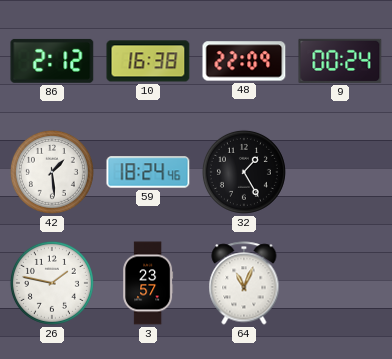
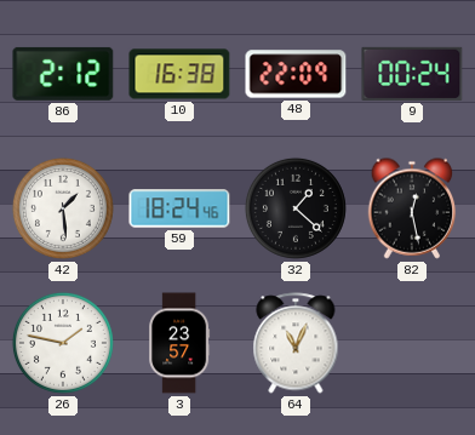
32: 1:25 -> 1:22
82: none -> 12:28
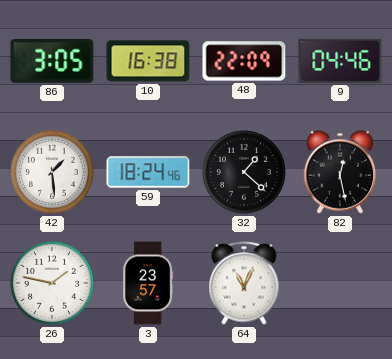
86: 2:12 -> 3:05
9: 00:24 -> 04:46
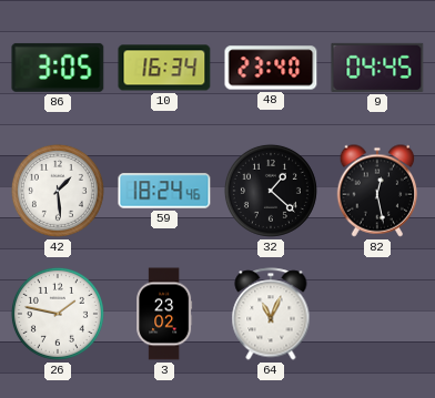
10: 16:38 -> 16:34
48: 22:09 -> 23:40
9: 04:46 -> 04:45
3: 23:57 -> 23:02
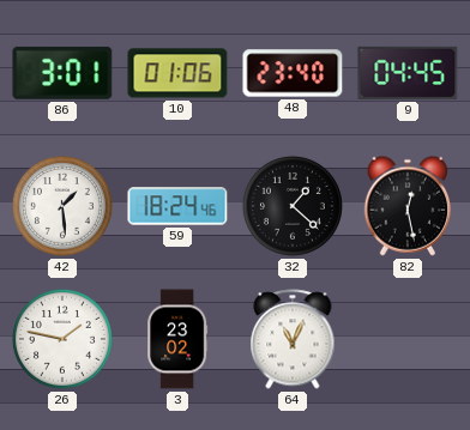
86: 3:05 -> 3:01
10: 16:34 -> 01:06
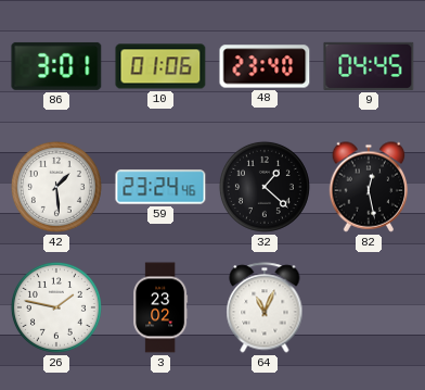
59: 18:24 -> 23:24
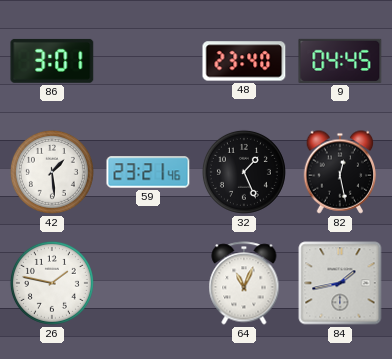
10: 01:06 -> none
59: 23:24 -> 23:21
32: 1:22 -> 1:26
3: 23:02 -> none
84: none -> 1:43
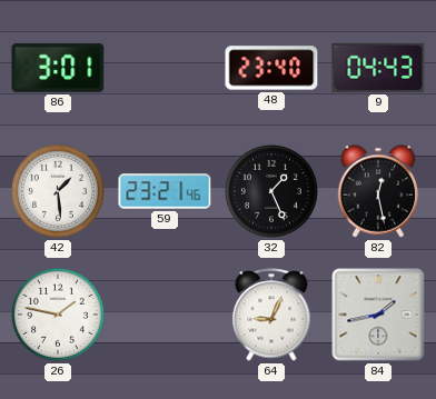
9: 04:45 -> 04:43
64: 11:04 -> 9:04
